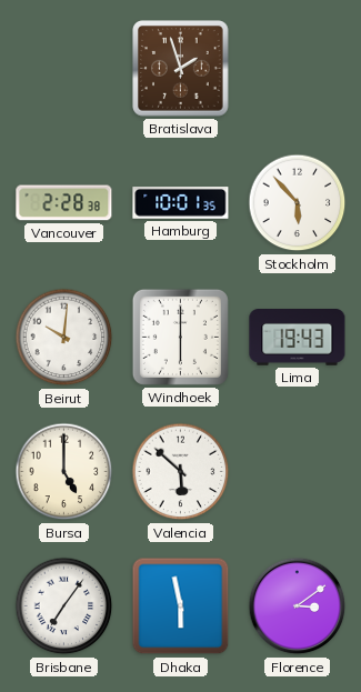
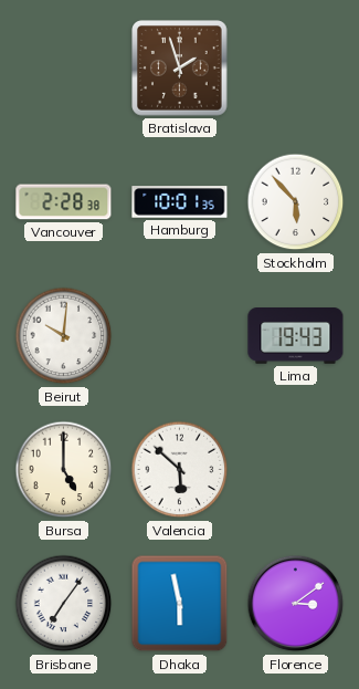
Windhoek: 6:00 -> none
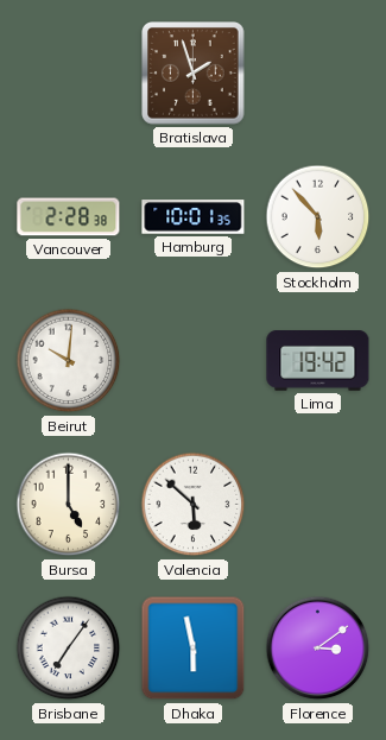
Lima: 19:43 -> 19:42
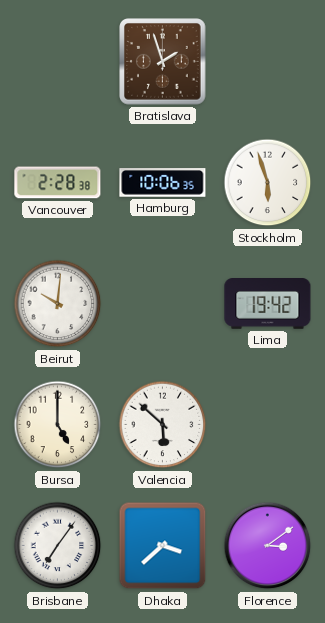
Hamburg: 10:01 -> 10:06
Stockholm: 5:53 -> 5:57
Dhaka: 5:58 -> 3:38
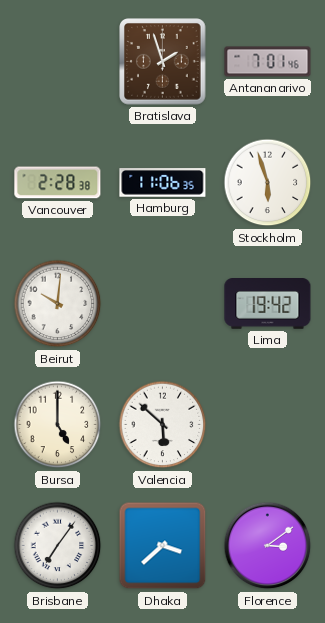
Antananarivo: none -> 7:01
Hamburg: 10:06 -> 11:06
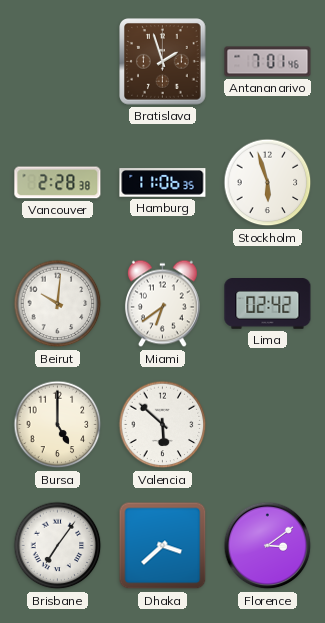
Miami: none -> 6:39
Lima: 19:42 -> 02:42
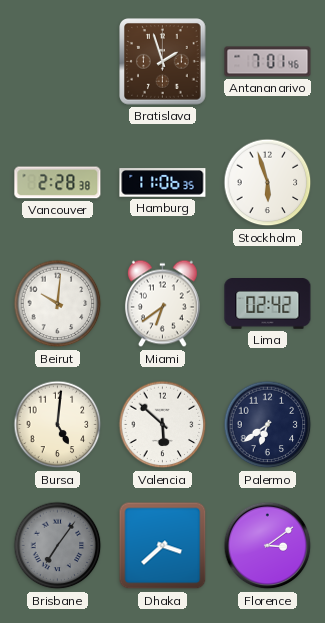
Bursa: 5:00 -> 5:01
Palermo: none -> 6:39
Brisbane dial: white -> grey
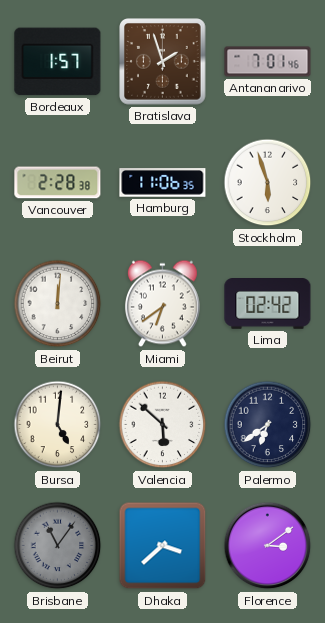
Bordeaux: none -> 1:57
Beirut: 10:01 -> 12:01
Brisbane: 7:06 -> 11:06
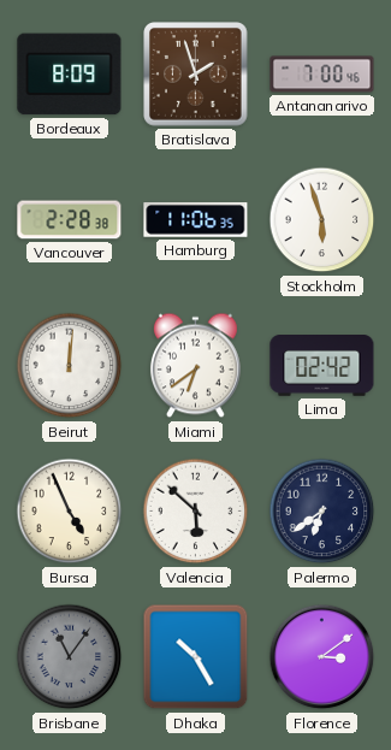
Bordeaux: 1:57 -> 8:09
Antananarivo: 7:01 -> 7:00
Bursa: 5:01 -> 4:56
Dhaka: 3:38 -> 10:25
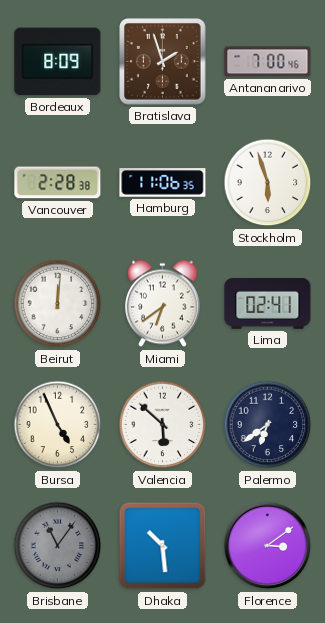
Lima: 02:42 -> 02:41
Dhaka: 10:25 -> 10:29
